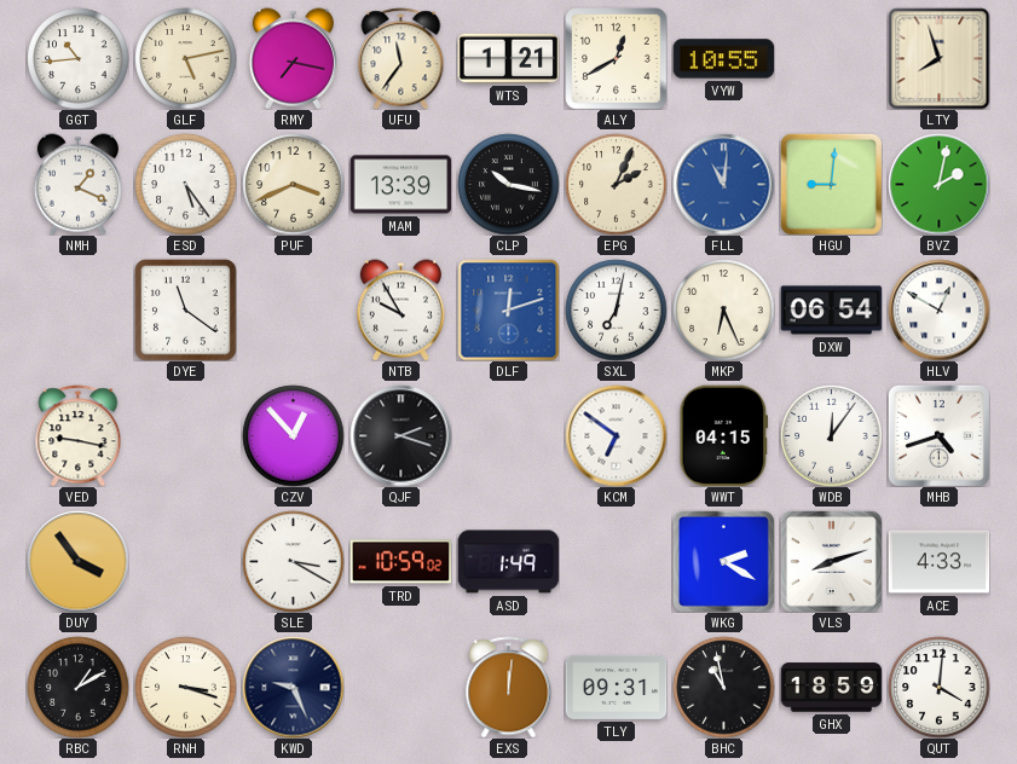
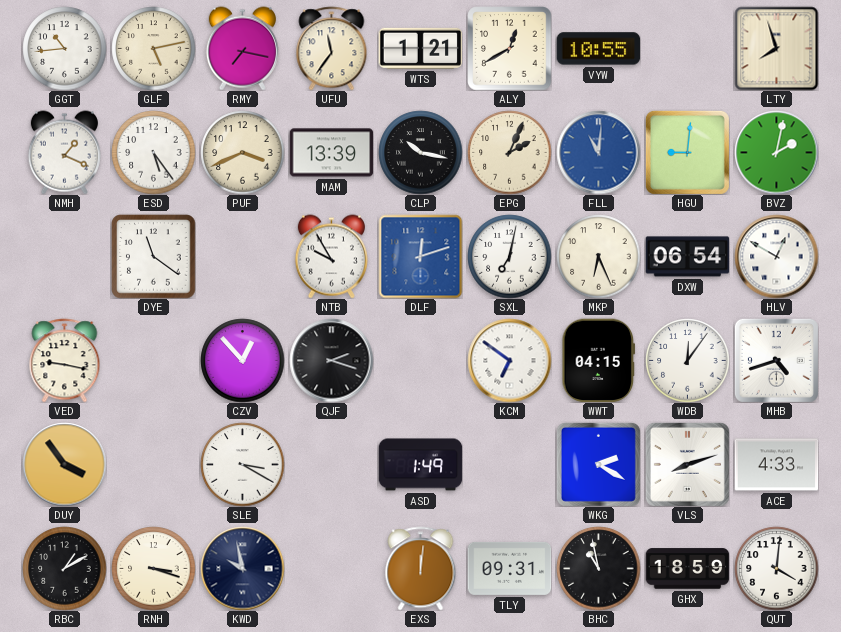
TRD: 10:59 -> none
KWD: 9:26 -> 9:58
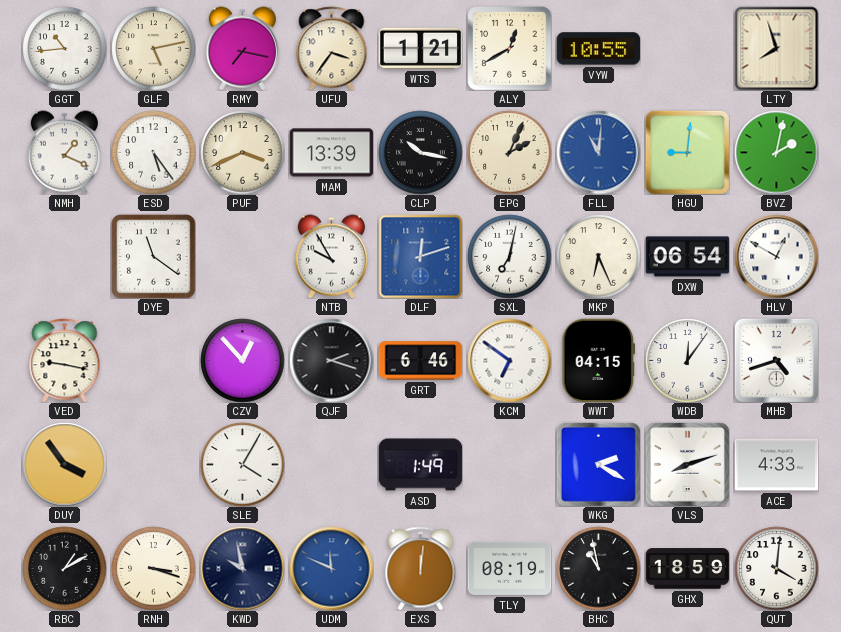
UFU: 11:36 -> 3:36
GRT: none -> 6:46
SLE: 3:20 -> 4:05
UDM: none -> 11:49
TLY: 09:31 -> 08:19
